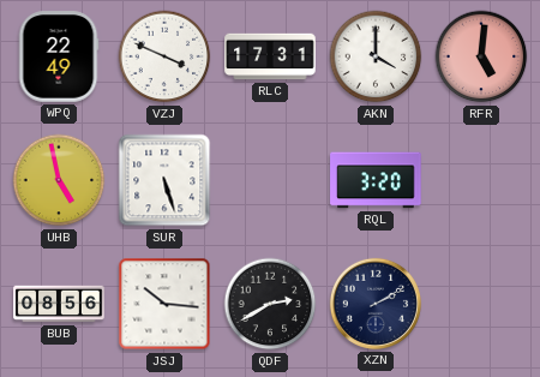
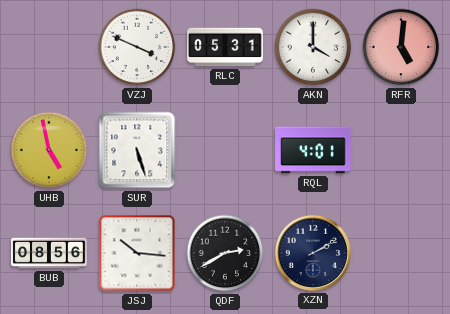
WPQ: 22:49 -> none
RLC: 17:31 -> 05:31
RQL: 3:20 -> 4:01
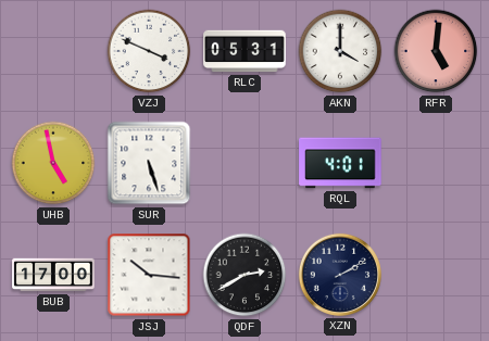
BUB: 08:56 -> 17:00
